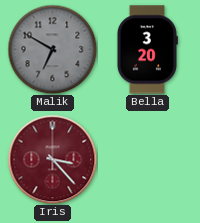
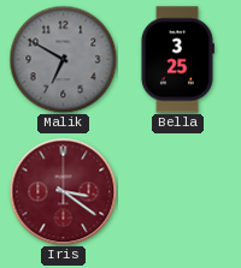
Bella: 3:20 -> 3:25
Iris: 3:23 -> 3:21
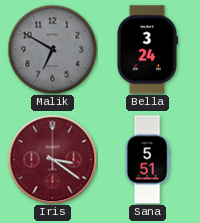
Bella: 3:25 -> 3:24
Sana: none -> 5:51
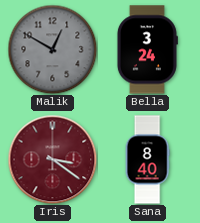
Malik: 6:50 -> 12:50
Sana: 5:51 -> 8:40
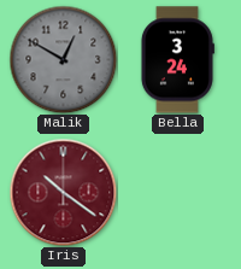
Iris: 3:21 -> 10:21
Sana: 8:40 -> none
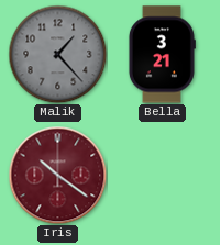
Malik: 12:50 -> 1:23
Bella: 3:24 -> 3:21
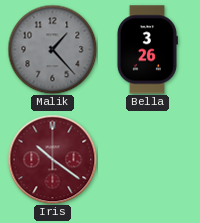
Bella: 3:21 -> 3:26
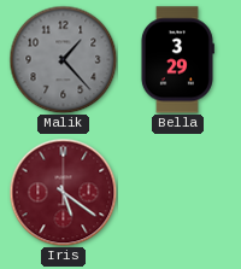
Bella: 3:26 -> 3:29
Iris: 10:21 -> 5:21
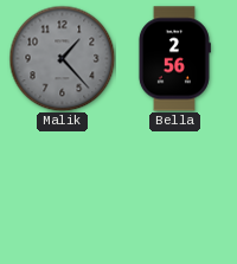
Bella: 3:29 -> 2:56
Iris: 5:21 -> none
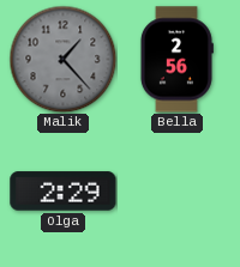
Olga: none -> 2:29
